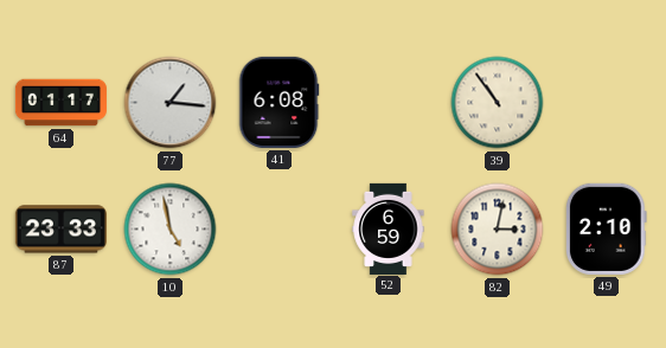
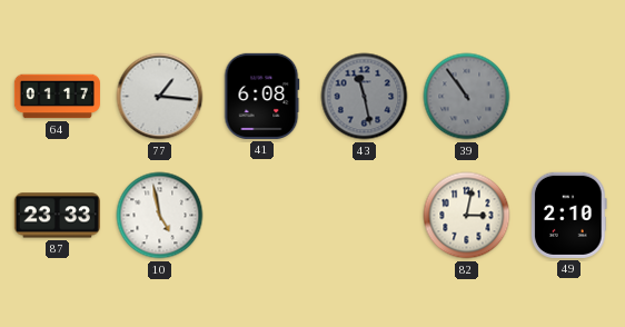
43: none -> 11:28
39 dial: cream -> grey
52: 6:59 -> none
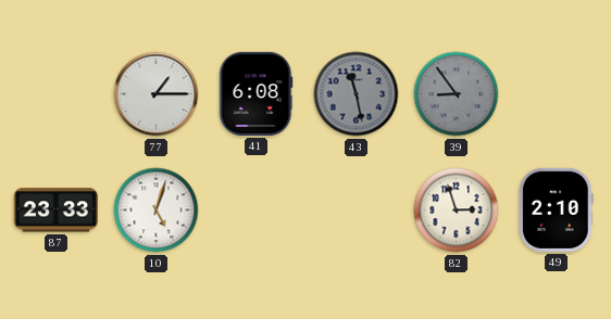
64: 01:17 -> none
77: 1:16 -> 1:15
39: 10:54 -> 8:54
10: 4:58 -> 5:03
82: 3:02 -> 2:57
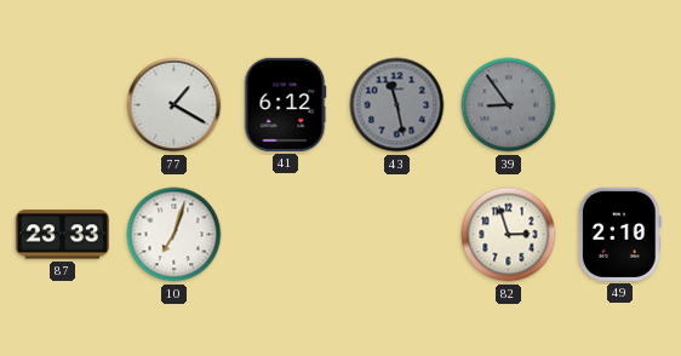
77: 1:15 -> 1:20
41: 6:08 -> 6:12
10: 5:03 -> 7:03
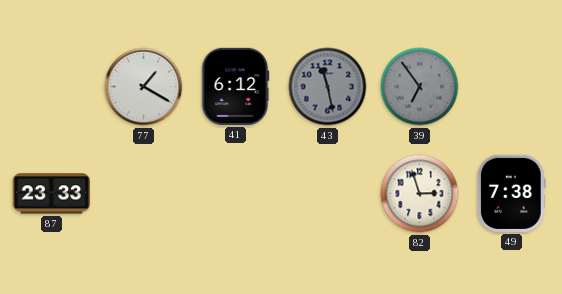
39: 8:54 -> 6:54
10: 7:03 -> none
49: 2:10 -> 7:38
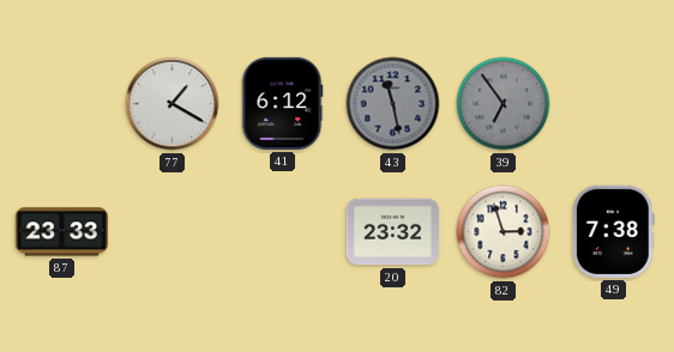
20: none -> 23:32
